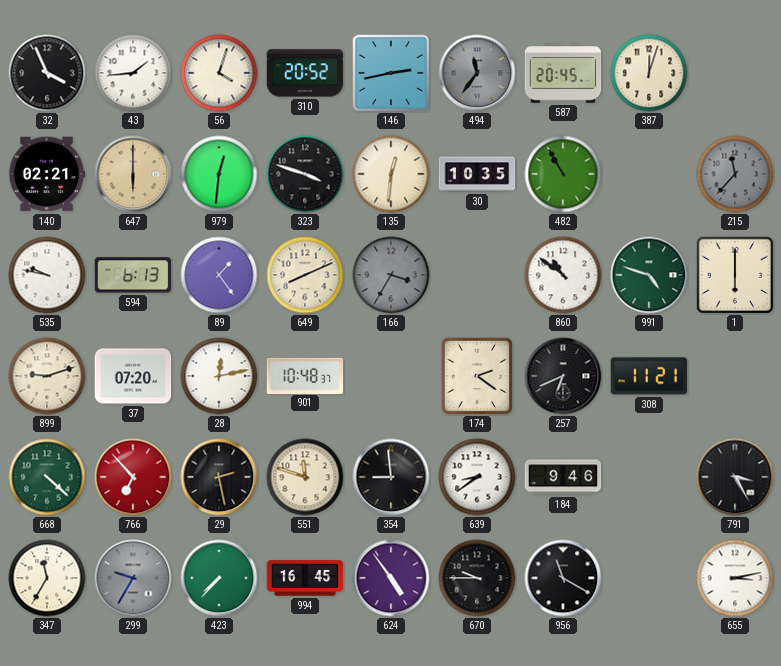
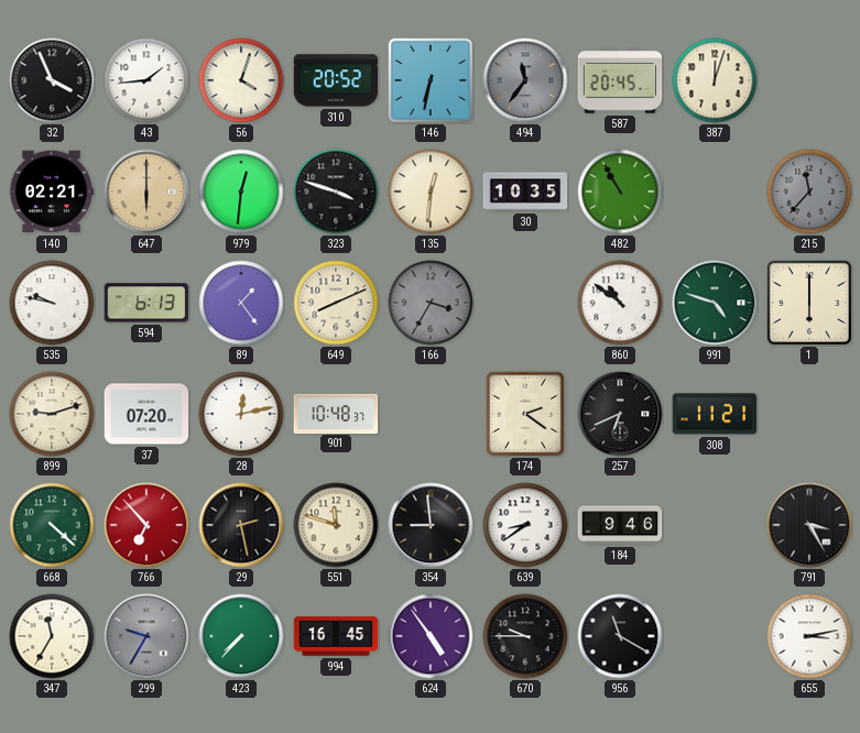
146: 2:43 -> 6:32
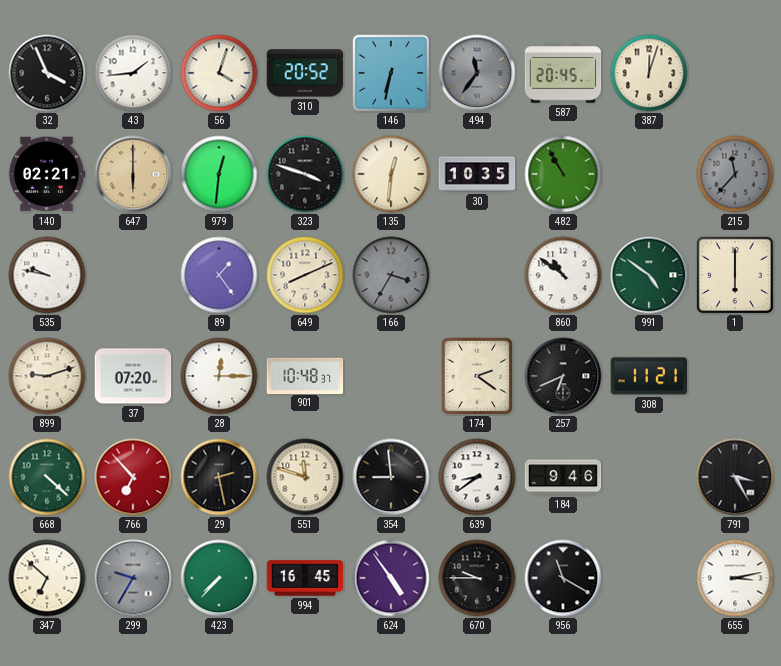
594: 6:13 -> none
991: 4:48 -> 4:51
28: 12:13 -> 12:15
347: 11:35 -> 6:52
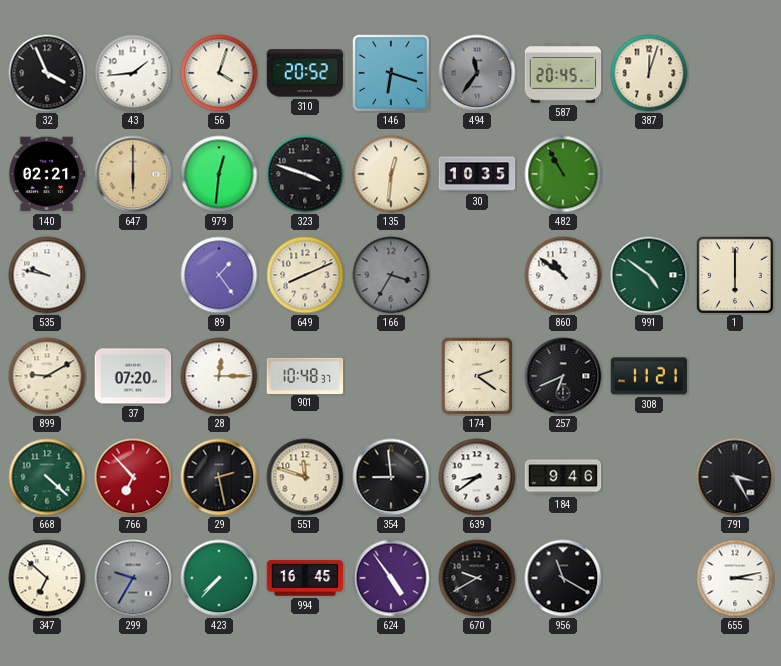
146: 6:32 -> 6:18
215: 11:37 -> none
899: 9:12 -> 9:10
670: 9:45 -> 9:40
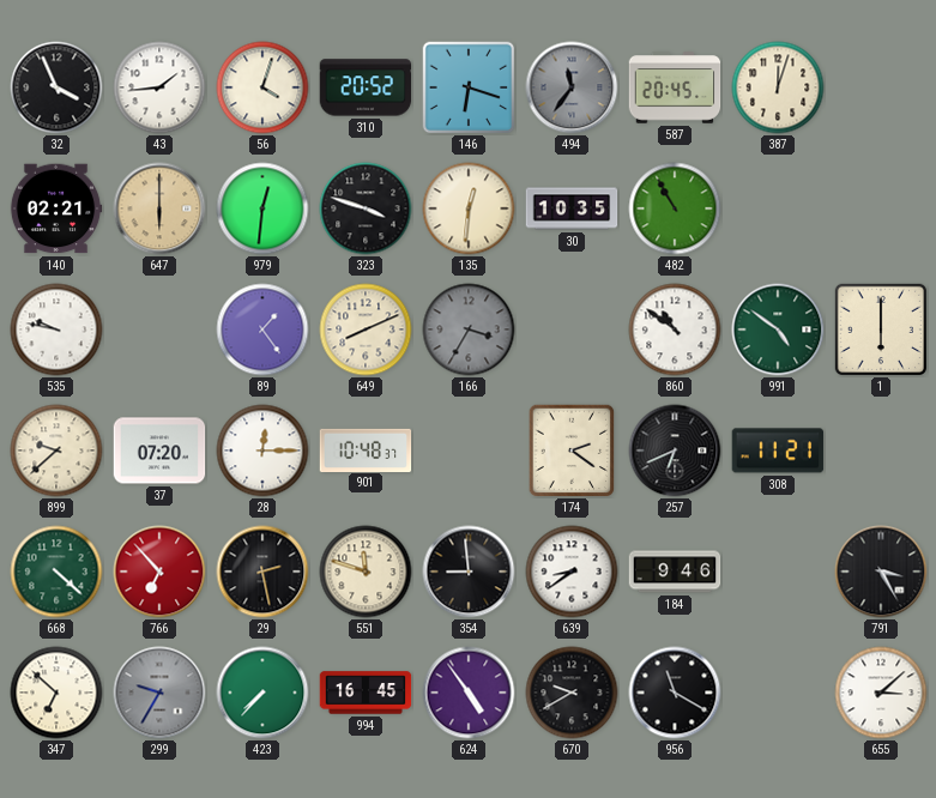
899: 9:10 -> 9:38
655: 3:13 -> 3:08
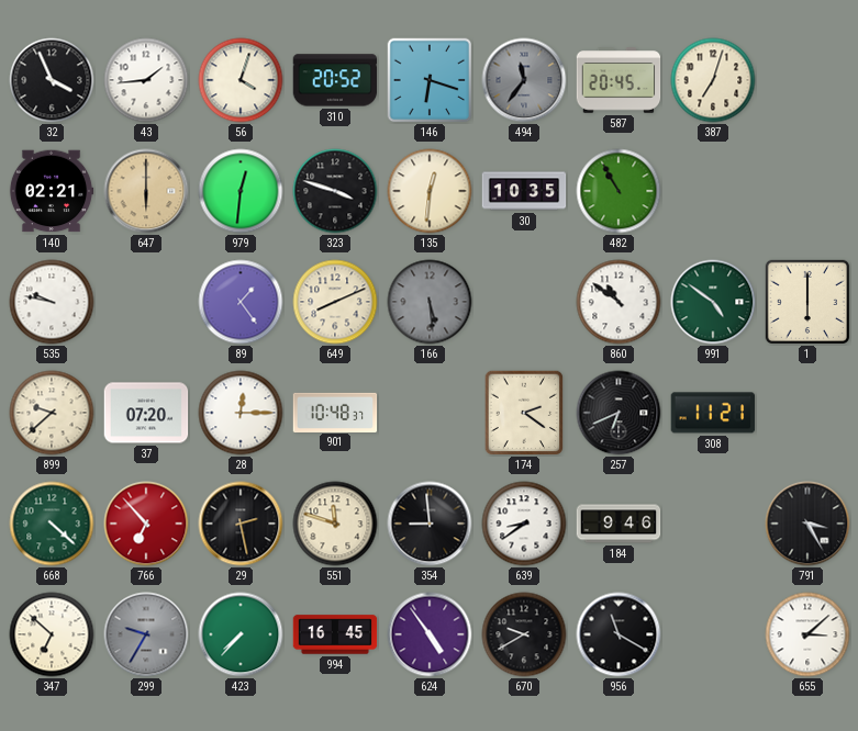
387: 12:03 -> 7:03
166: 3:35 -> 5:29
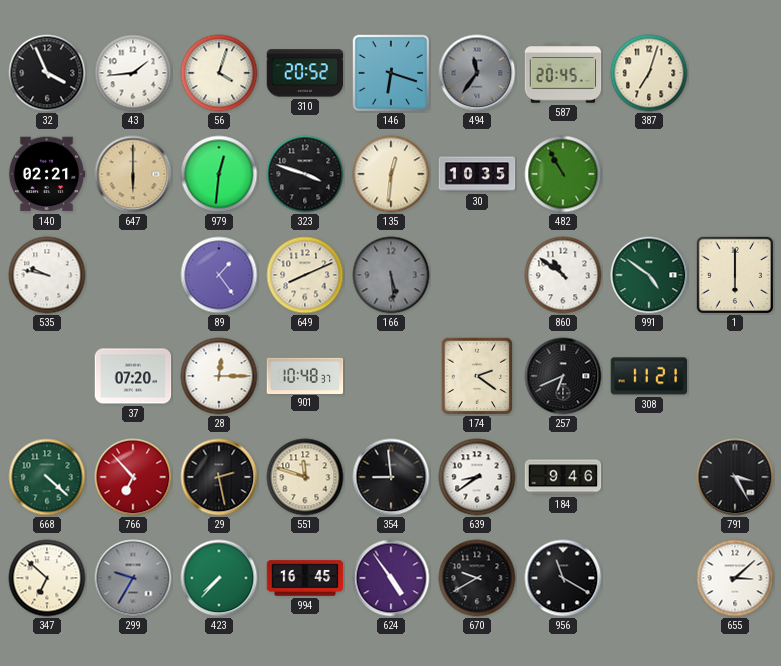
899: 9:38 -> none
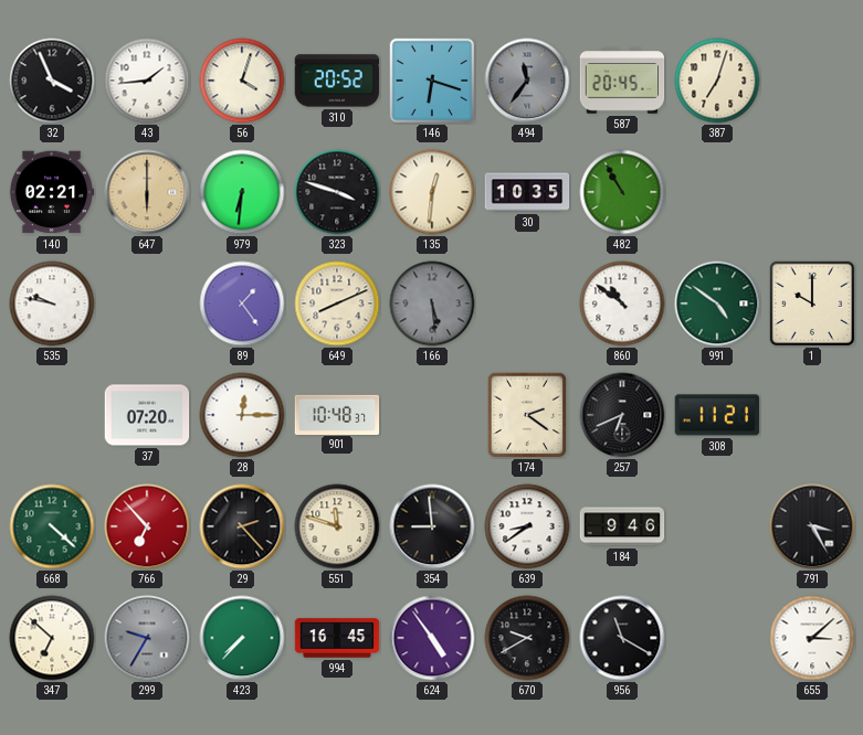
979: 12:31 -> 6:31
1: 6:00 -> 10:00
29: 2:28 -> 2:23
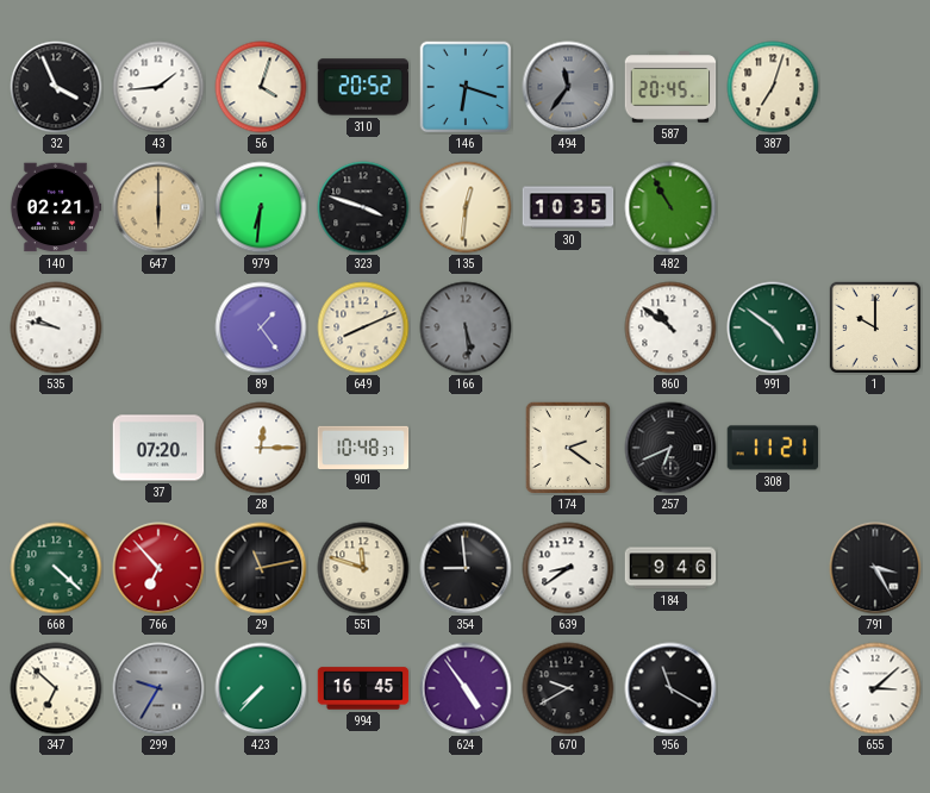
29: 2:23 -> 11:13
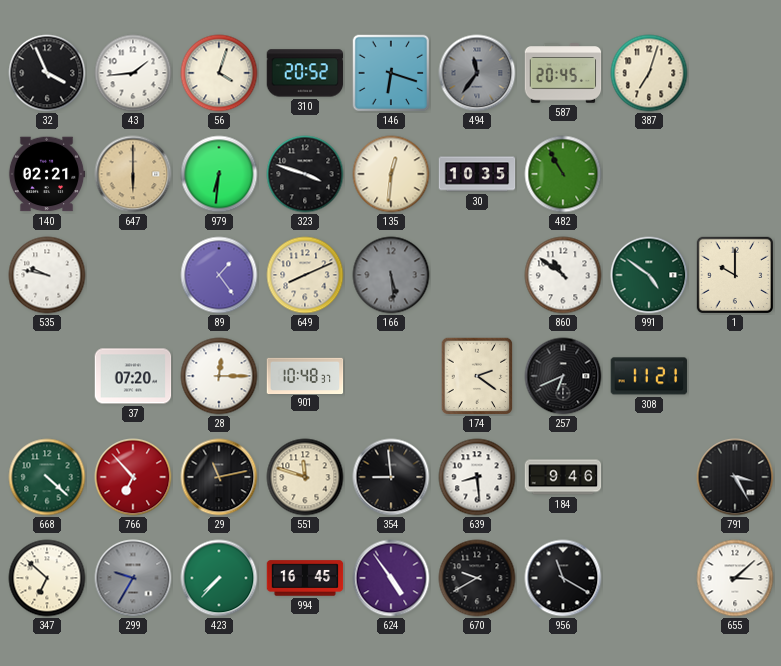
639: 8:39 -> 8:29
